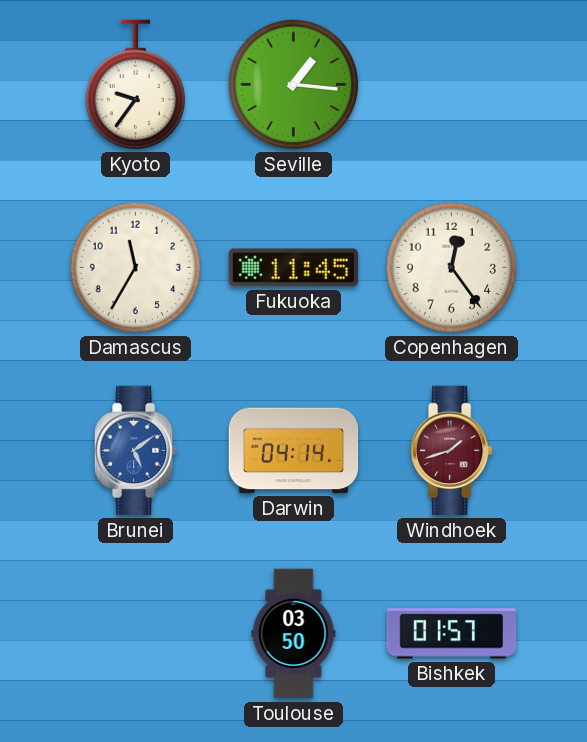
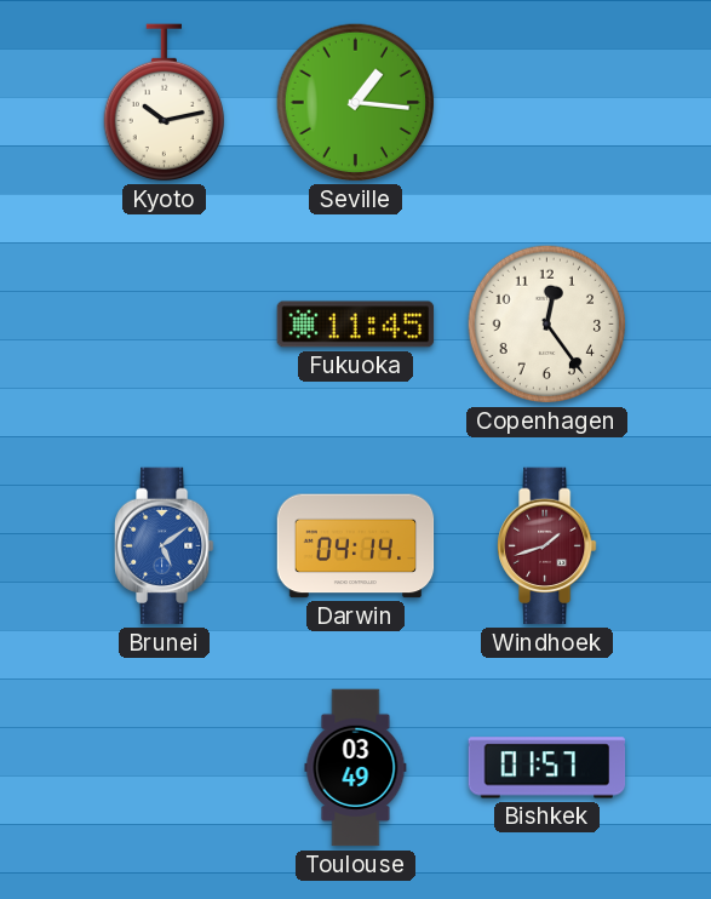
Kyoto: 9:36 -> 10:13
Damascus: 11:35 -> none
Toulouse: 03:50 -> 03:49
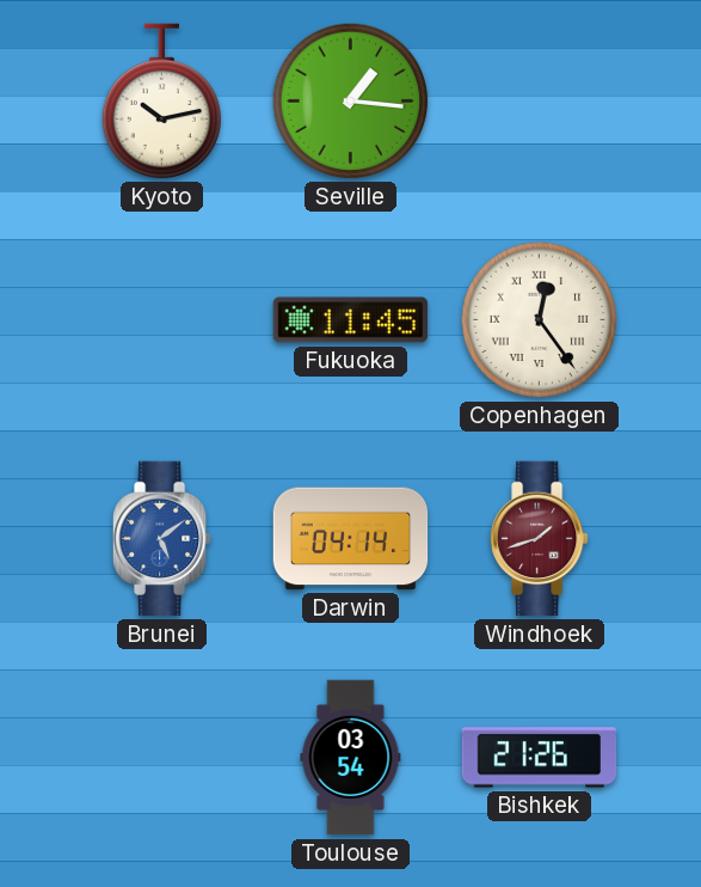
Copenhagen numerals: Arabic -> Roman
Toulouse: 03:49 -> 03:54
Bishkek: 01:57 -> 21:26
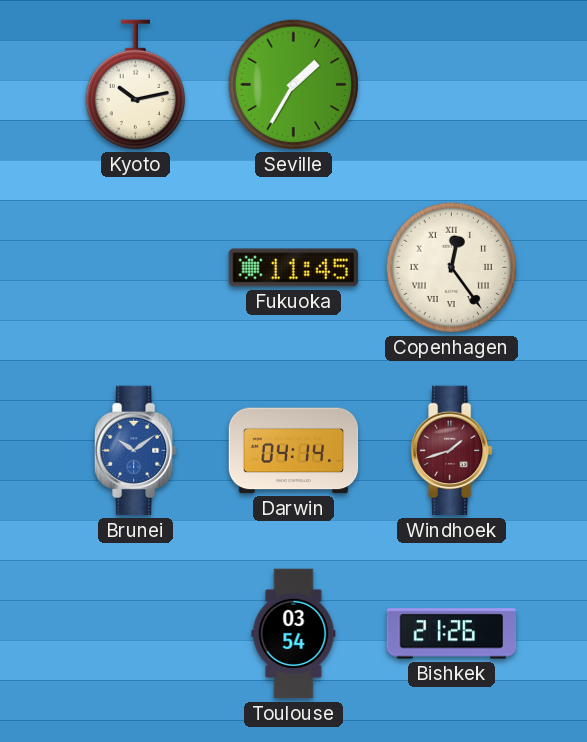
Seville: 1:16 -> 1:35
Brunei: 5:09 -> 10:09
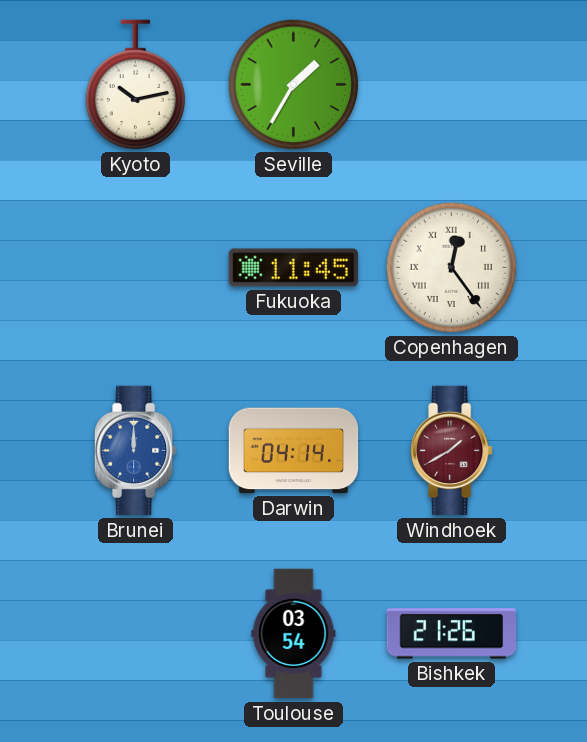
Brunei: 10:09 -> 12:00
Windhoek: 1:42 -> 1:40
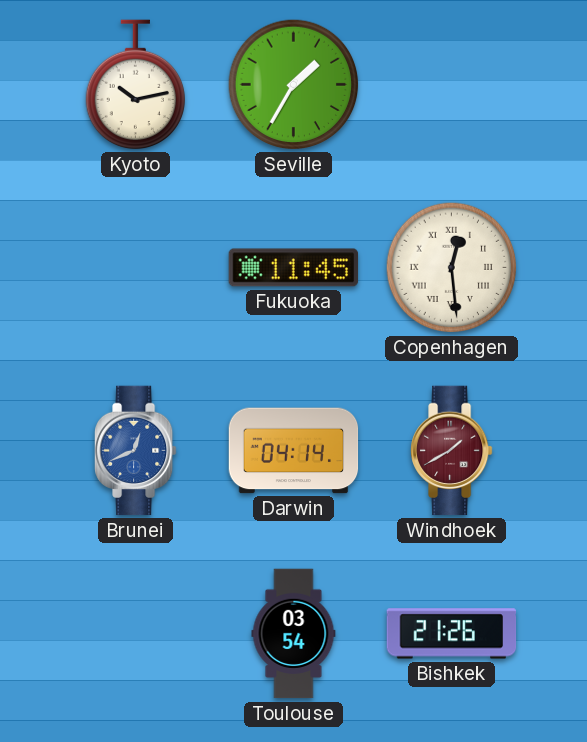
Copenhagen: 12:24 -> 12:29
Brunei: 12:00 -> 12:41
